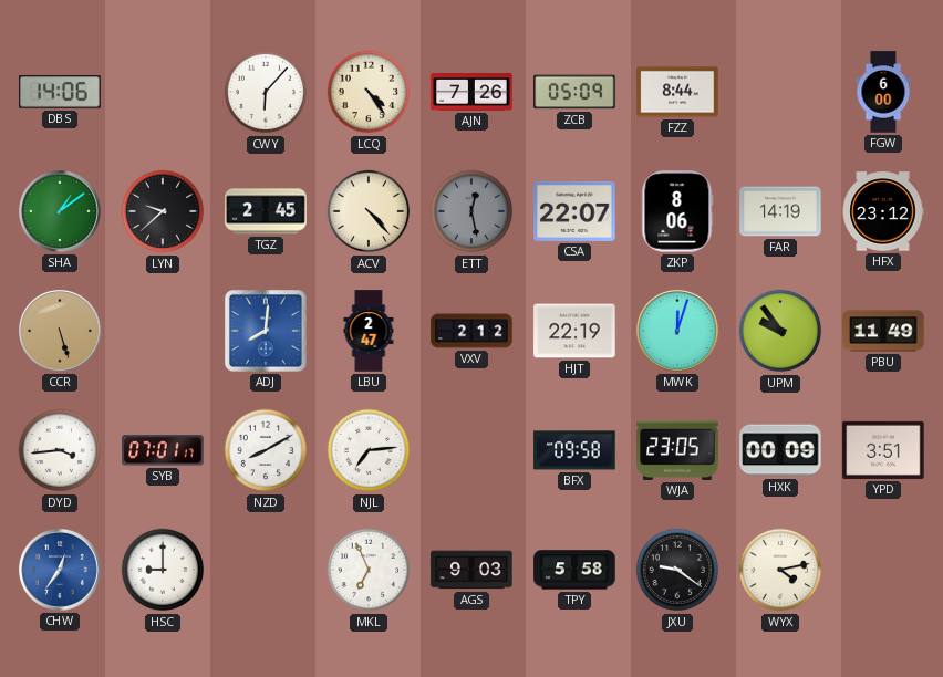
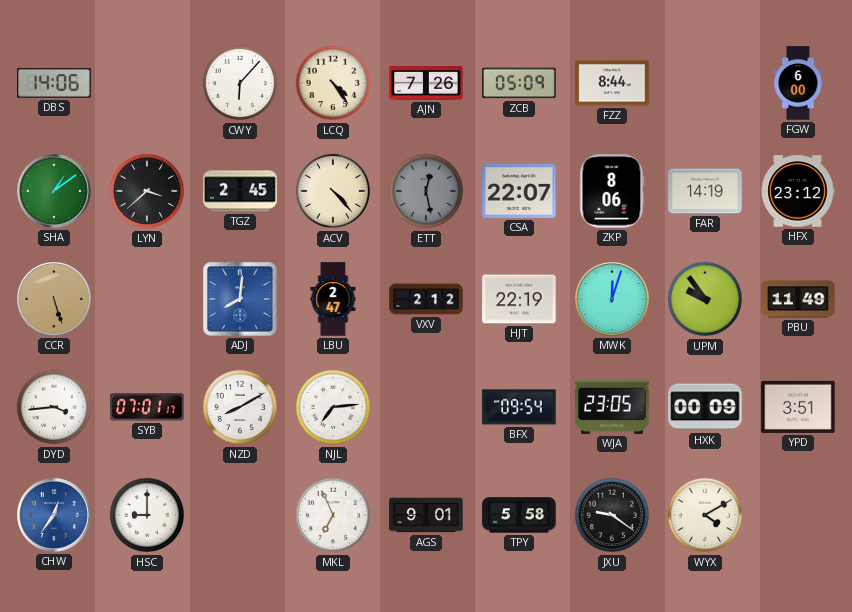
LYN: 9:38 -> 3:38
BFX: 09:58 -> 09:54
AGS: 9:03 -> 9:01
WYX: 4:13 -> 4:10
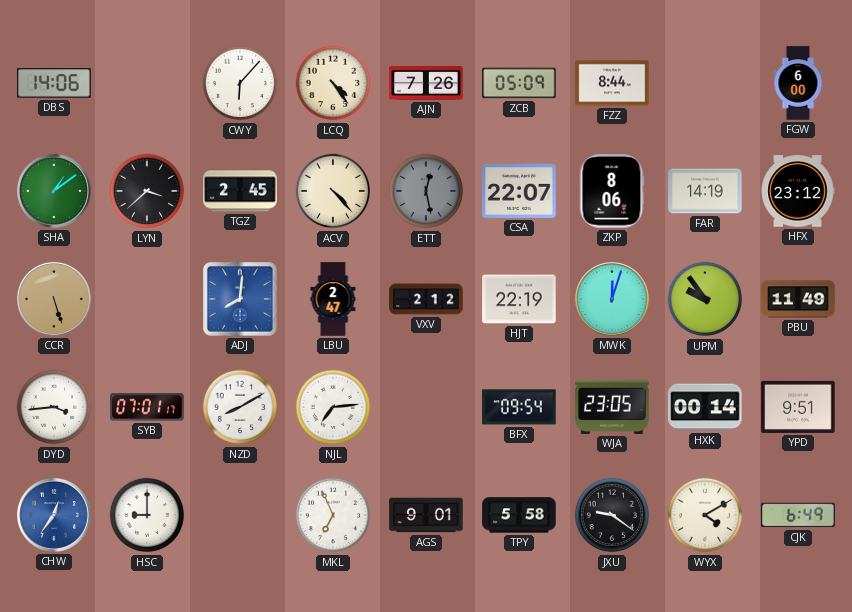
HXK: 00:09 -> 00:14
YPD: 3:51 -> 9:51
CJK: none -> 6:49
